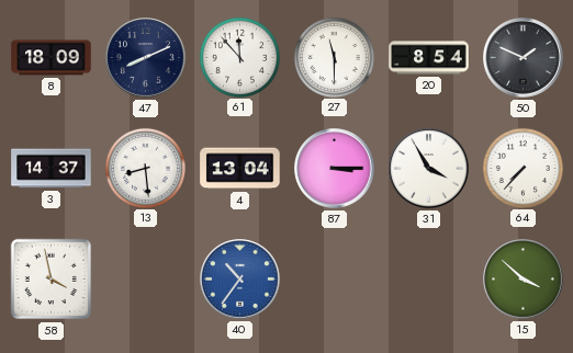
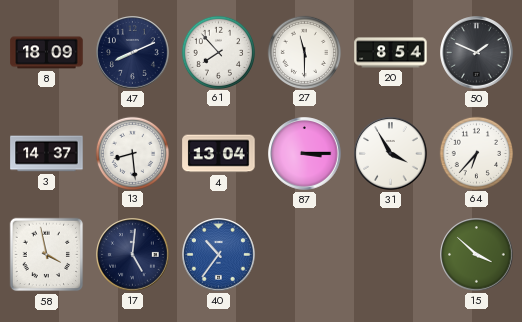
61: 11:53 -> 7:53
64: 7:37 -> 6:37
17: none -> 5:01
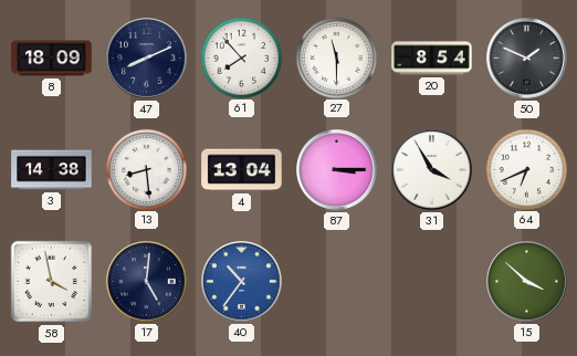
3: 14:37 -> 14:38
64: 6:37 -> 6:41
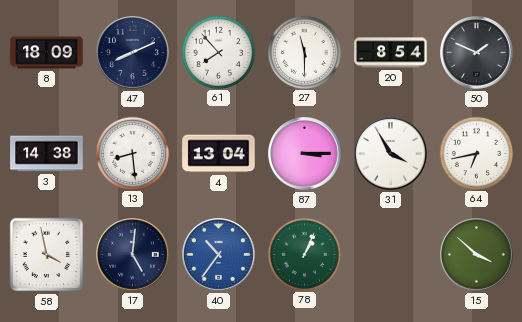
64: 6:41 -> 6:43
78: none -> 1:04
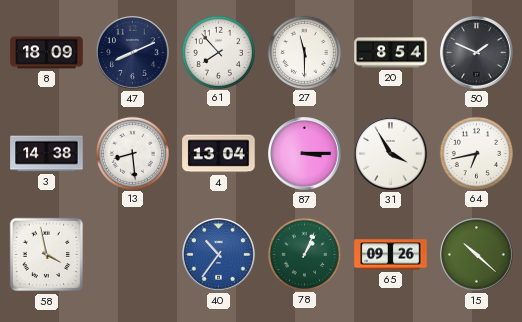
17: 5:01 -> none
65: none -> 09:26
15: 3:52 -> 10:22
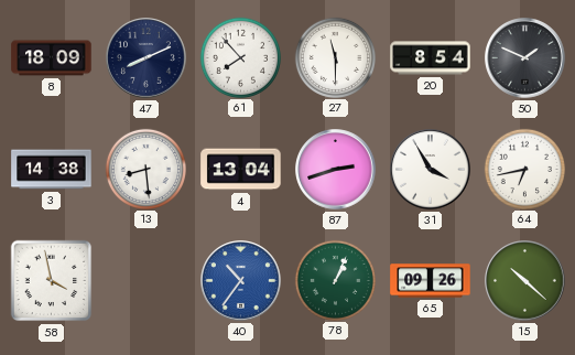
87: 3:15 -> 2:42
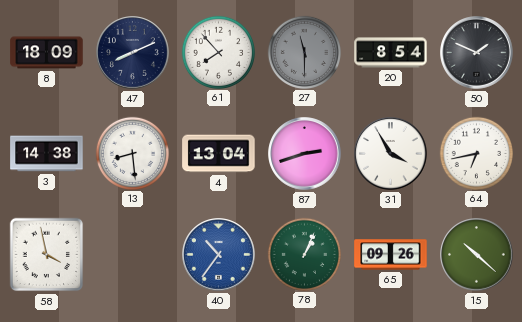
27 dial: white -> grey
